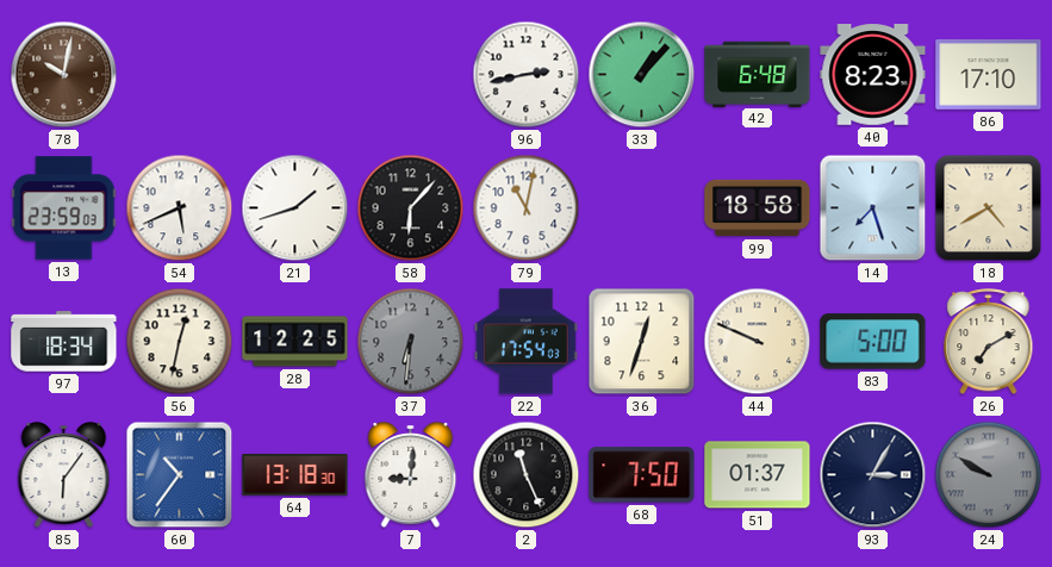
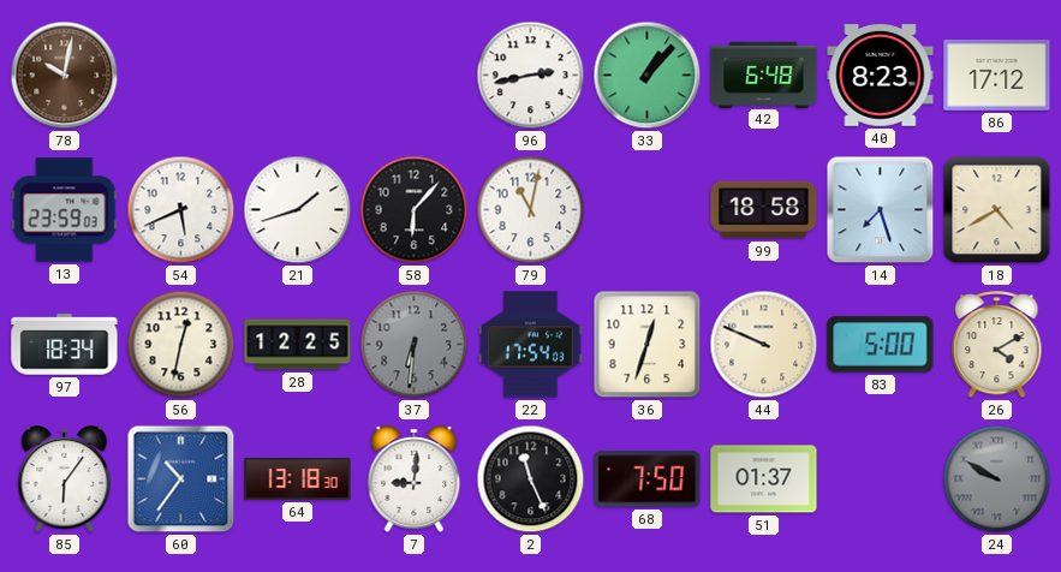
86: 17:10 -> 17:12
26: 7:10 -> 4:10
93: 3:05 -> none
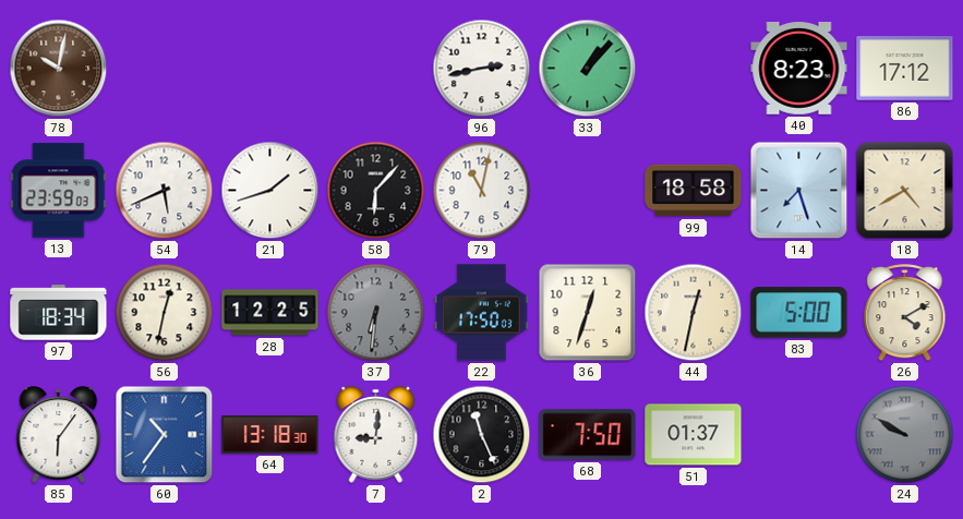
42: 6:48 -> none
22: 17:54 -> 17:50
44: 9:49 -> 12:32
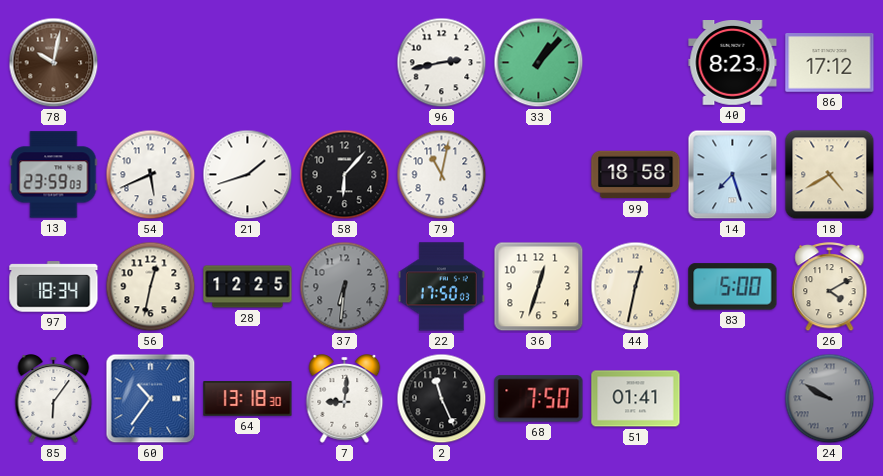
51: 01:37 -> 01:41
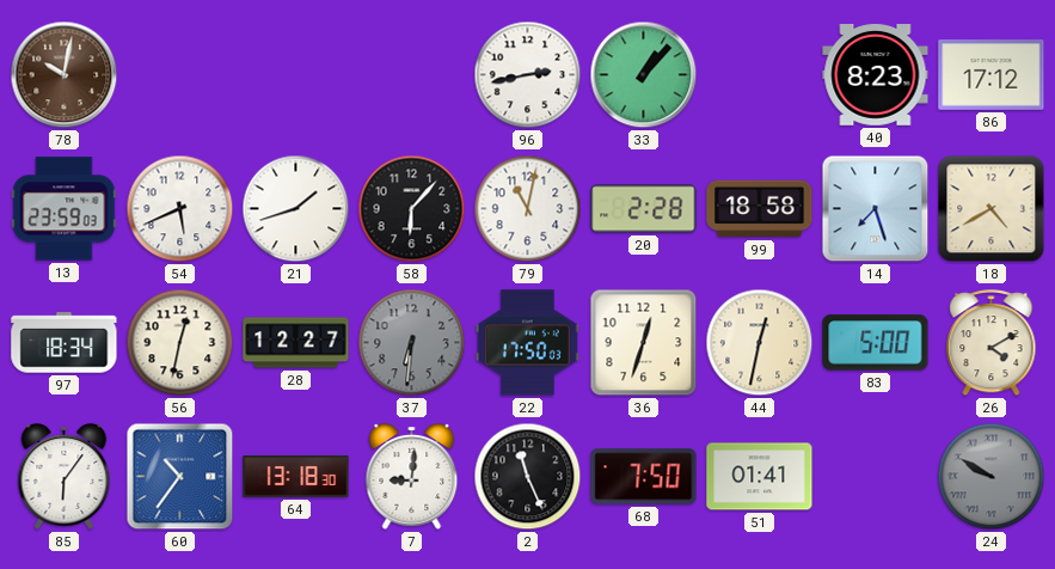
20: none -> 2:28
28: 12:25 -> 12:27
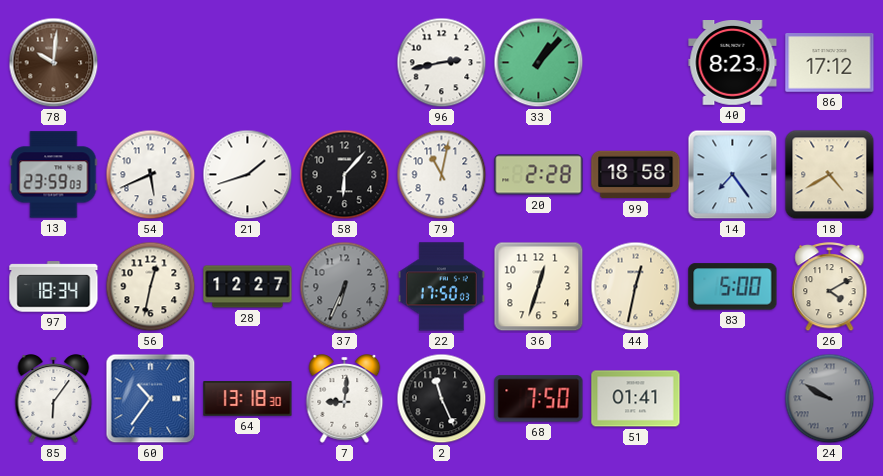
78: 10:02 -> 10:01
14: 7:27 -> 7:24
37: 6:31 -> 6:34
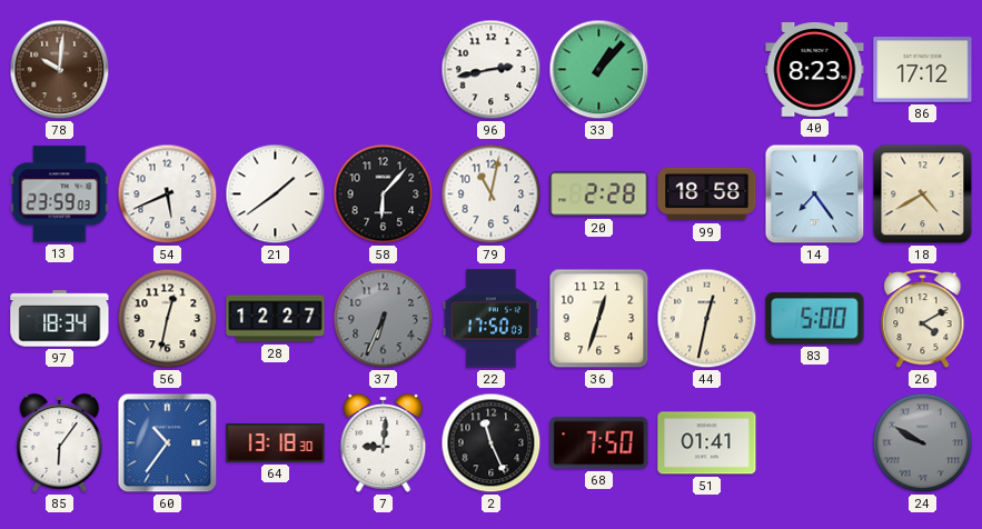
21: 1:42 -> 1:39
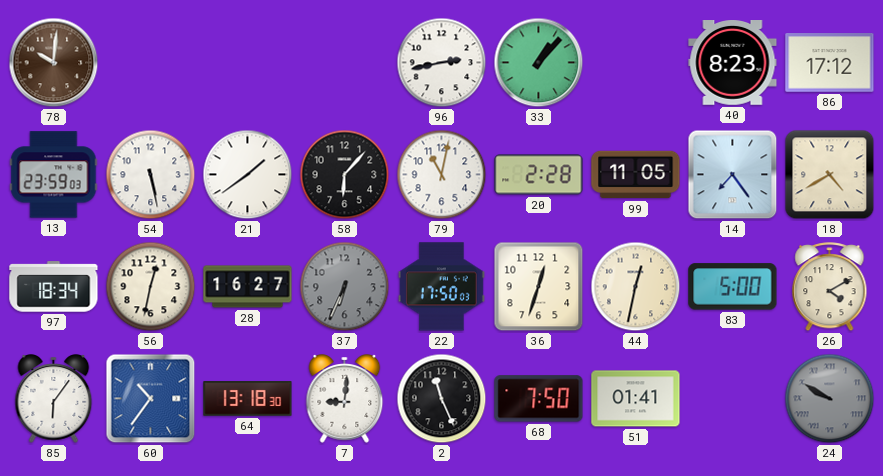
54: 5:41 -> 5:28
99: 18:58 -> 11:05
28: 12:27 -> 16:27
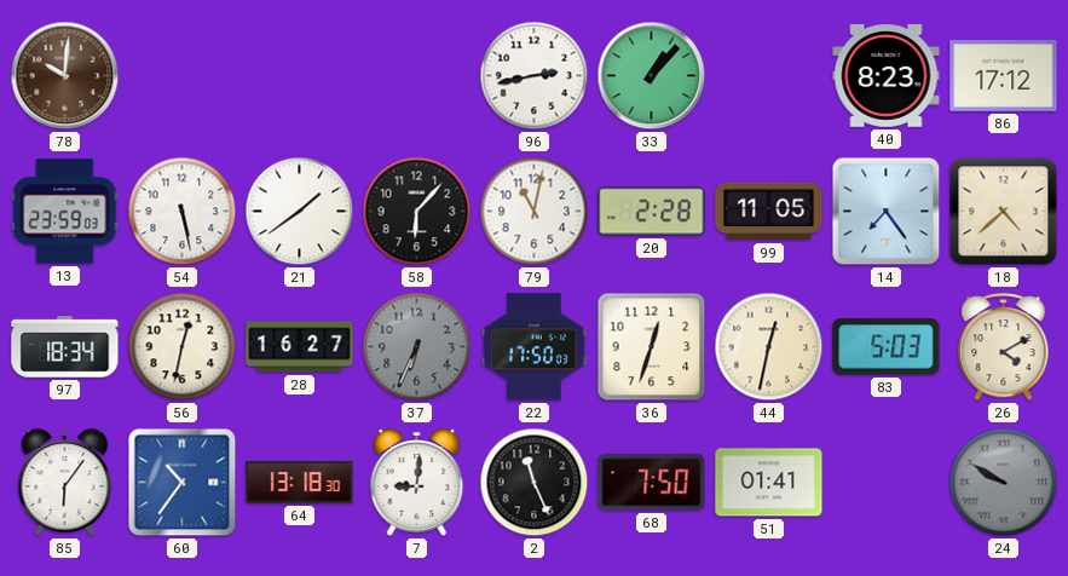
18: 4:40 -> 4:38
83: 5:00 -> 5:03
